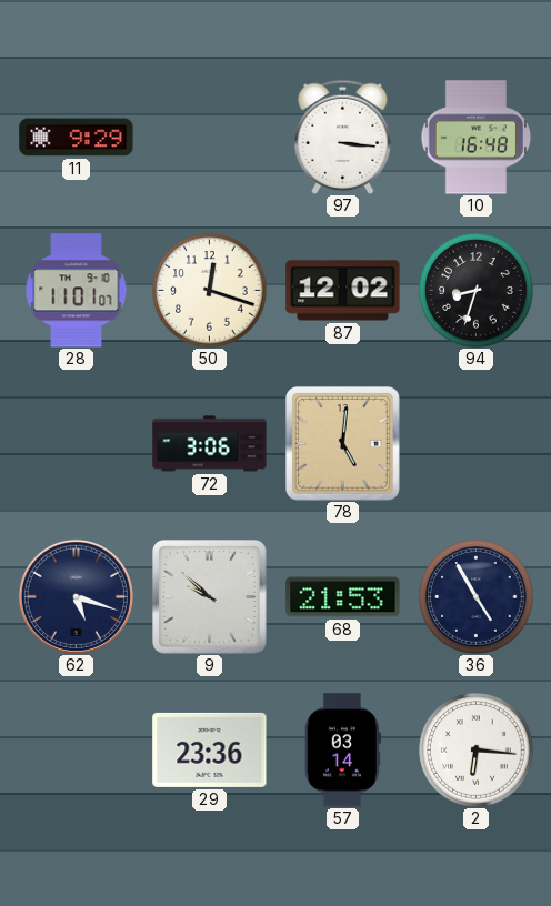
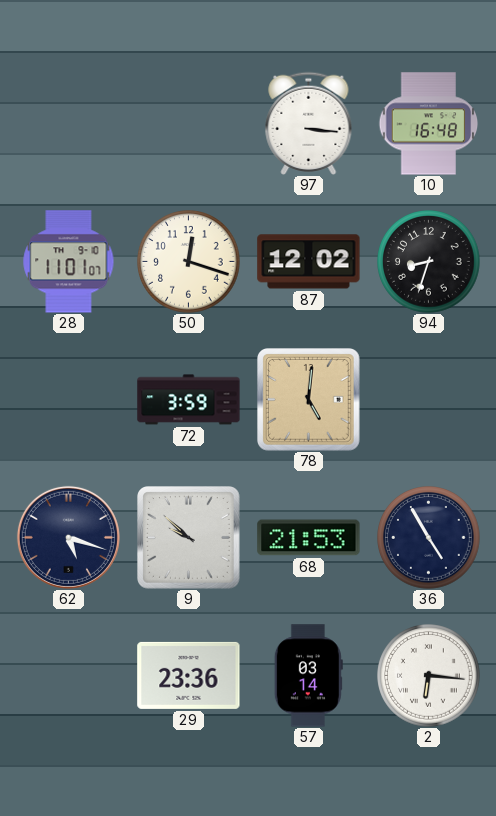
11: 9:29 -> none
72: 3:06 -> 3:59
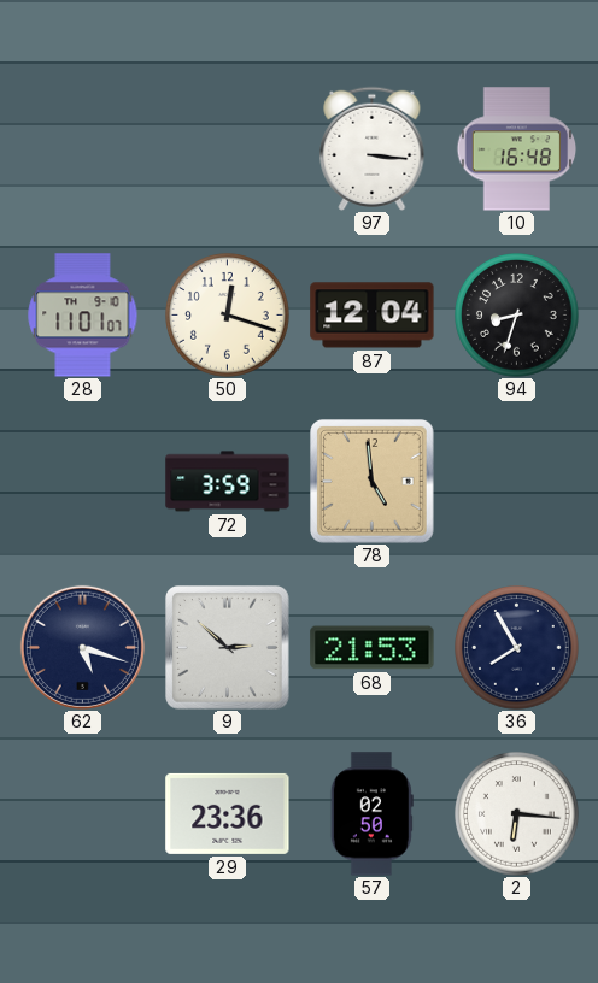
87: 12:02 -> 12:04
78: 5:01 -> 4:59
9: 9:52 -> 2:52
36: 4:55 -> 7:55
57: 03:14 -> 02:50
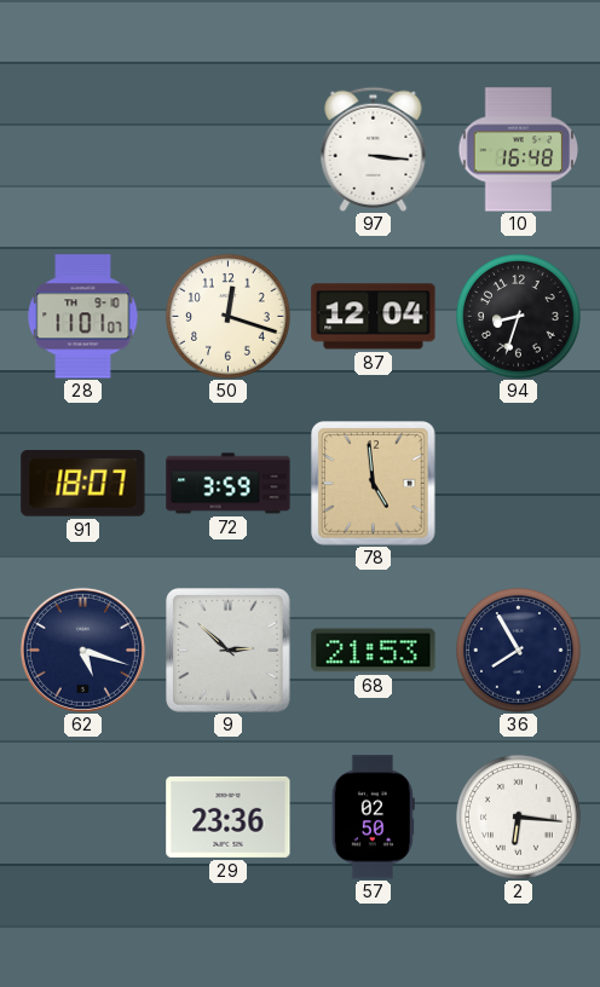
91: none -> 18:07
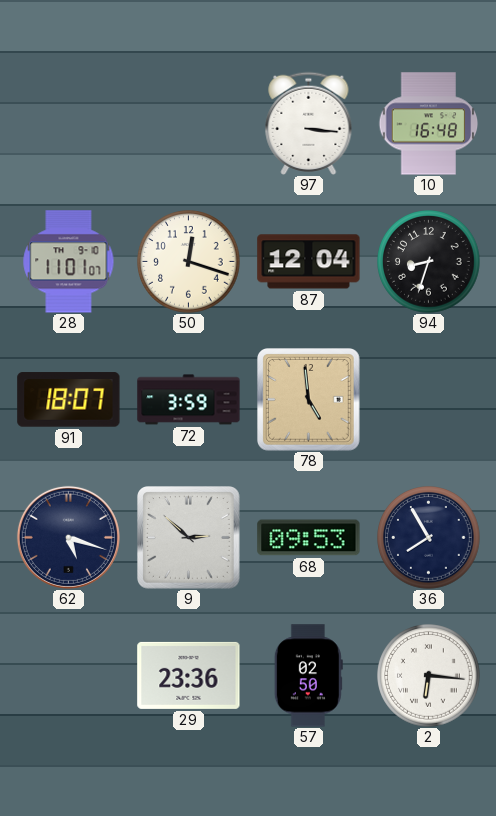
68: 21:53 -> 09:53
